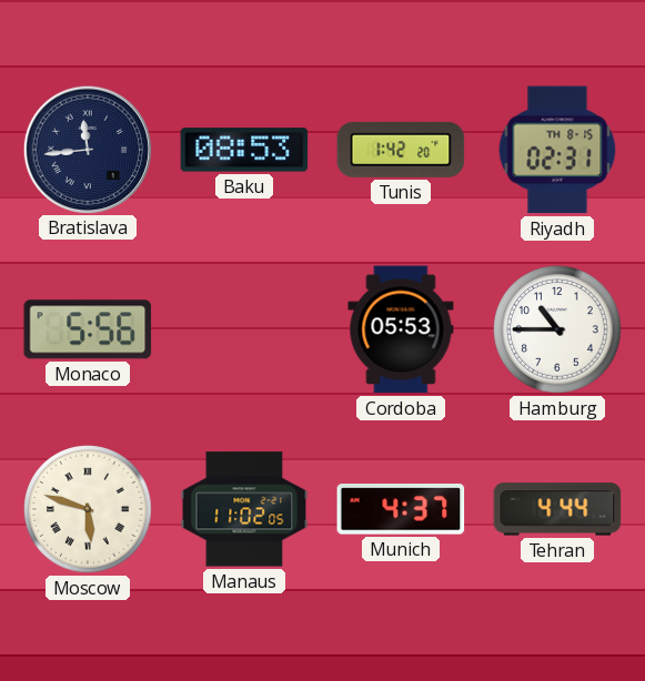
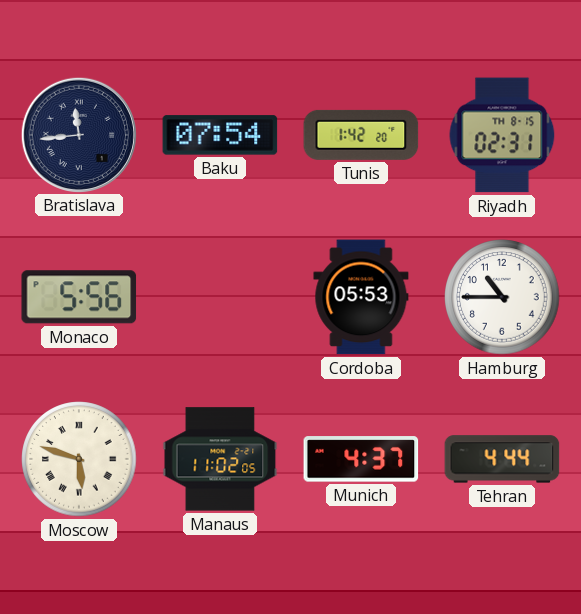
Baku: 08:53 -> 07:54
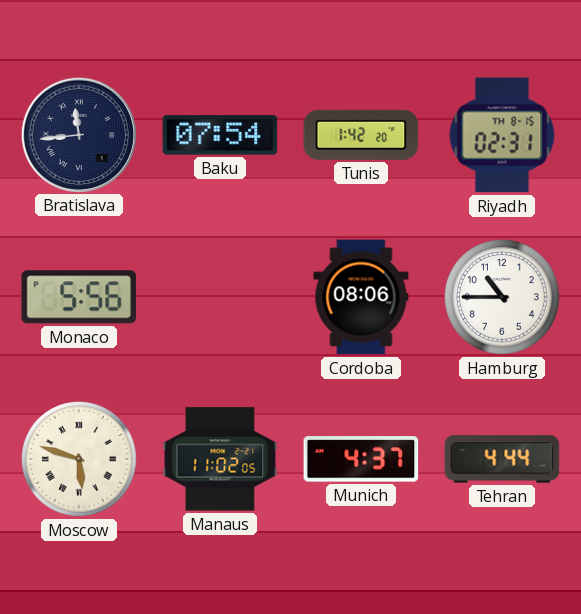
Cordoba: 05:53 -> 08:06
